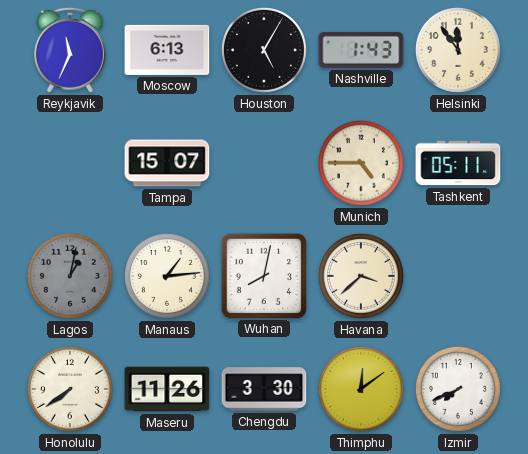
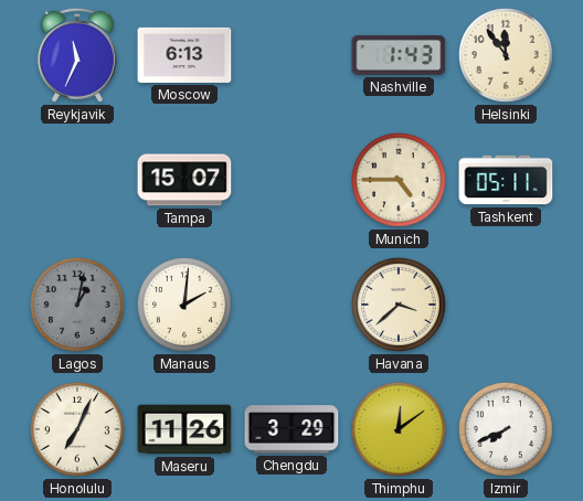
Houston: 5:05 -> none
Manaus: 1:14 -> 2:01
Wuhan: 8:02 -> none
Honolulu: 7:39 -> 7:04
Chengdu: 3:30 -> 3:29
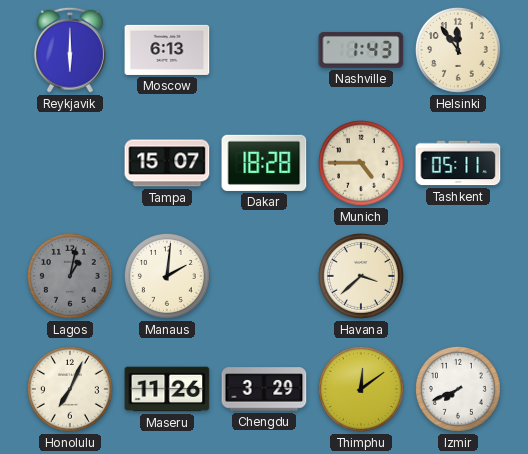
Reykjavik: 11:34 -> 6:00
Dakar: none -> 18:28
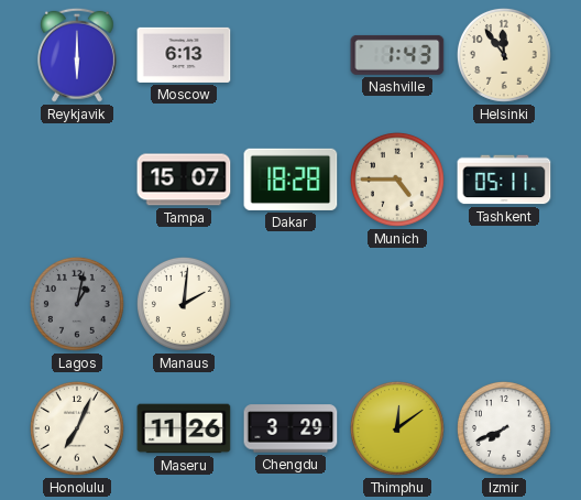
Havana: 3:38 -> none
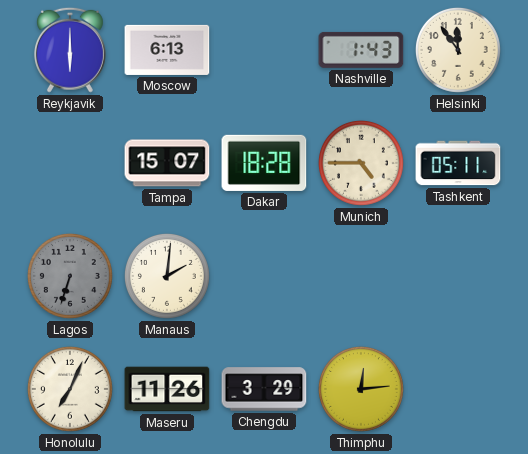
Lagos: 1:02 -> 6:33
Thimphu: 12:09 -> 12:14
Izmir: 7:41 -> none
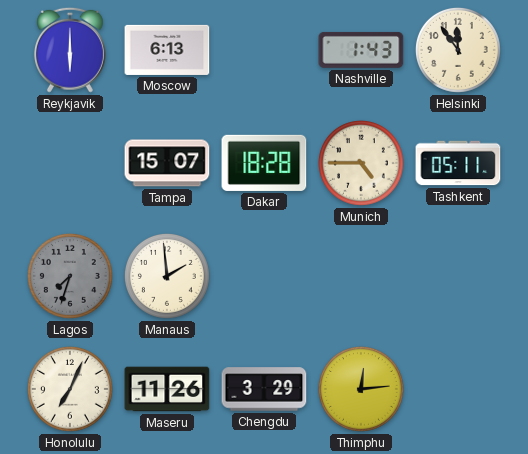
Lagos: 6:33 -> 7:33
Manaus: 2:01 -> 1:59
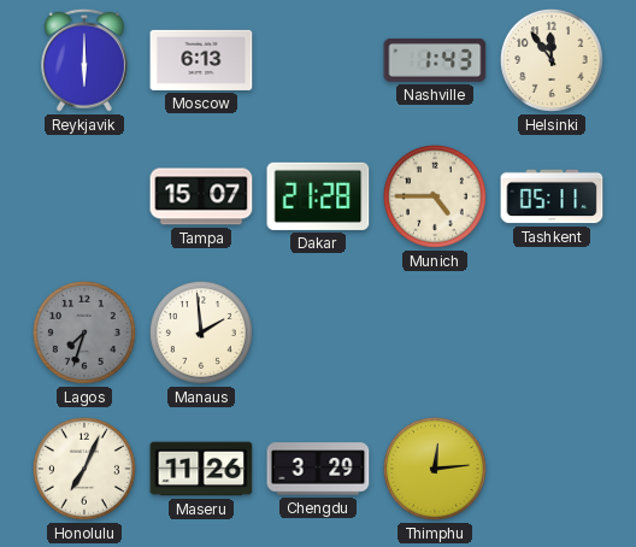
Dakar: 18:28 -> 21:28
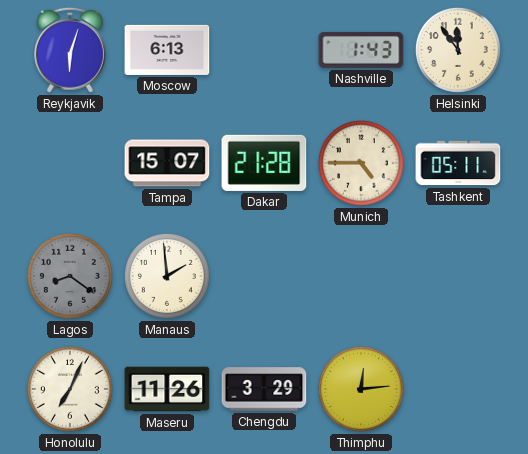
Reykjavik: 6:00 -> 6:03
Lagos: 7:33 -> 8:21
